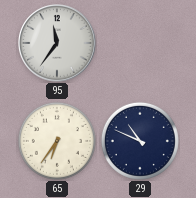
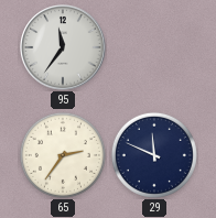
65: 6:36 -> 2:36
29: 10:49 -> 11:49
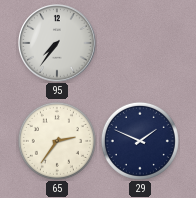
95: 11:36 -> 7:36
29: 11:49 -> 1:49
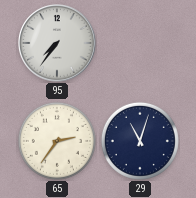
29: 1:49 -> 11:03
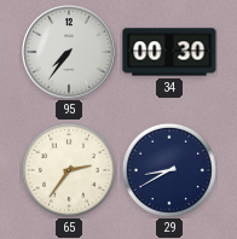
34: none -> 00:30
29: 11:03 -> 8:40
